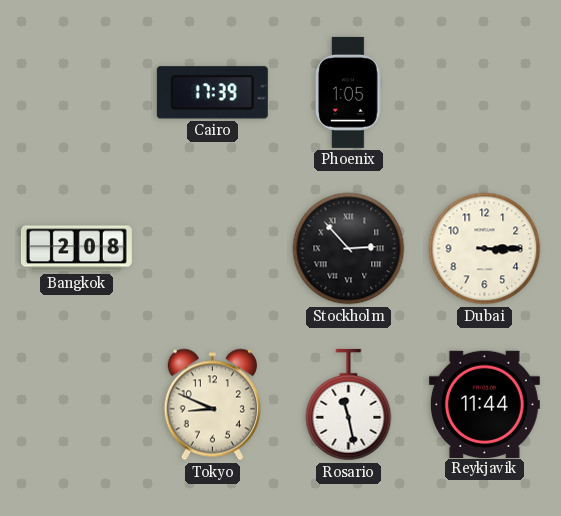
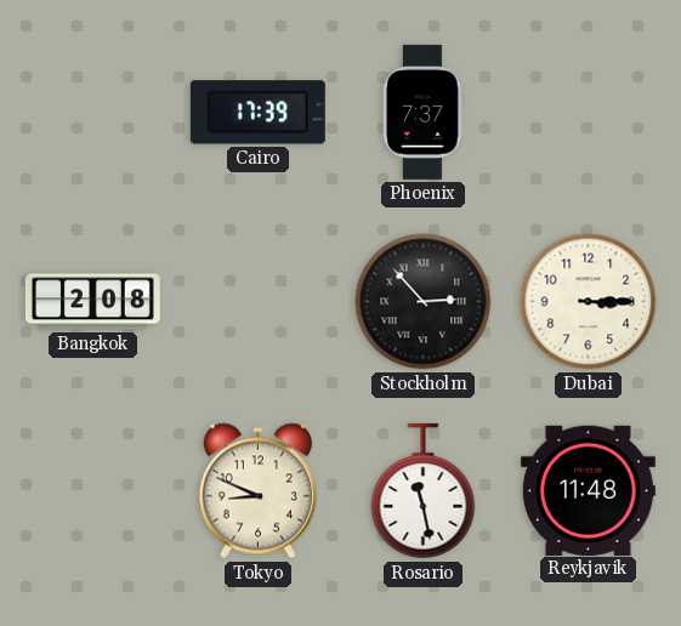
Phoenix: 1:05 -> 7:37
Reykjavik: 11:44 -> 11:48
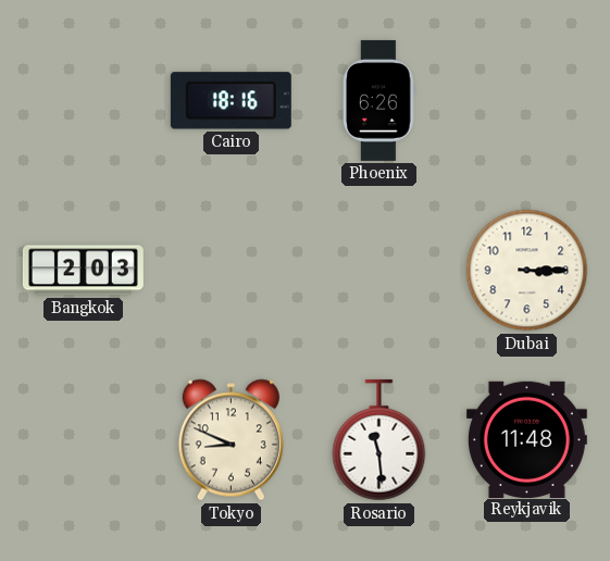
Cairo: 17:39 -> 18:16
Phoenix: 7:37 -> 6:26
Bangkok: 2:08 -> 2:03
Stockholm: 2:53 -> none
Rosario: 11:28 -> 11:29
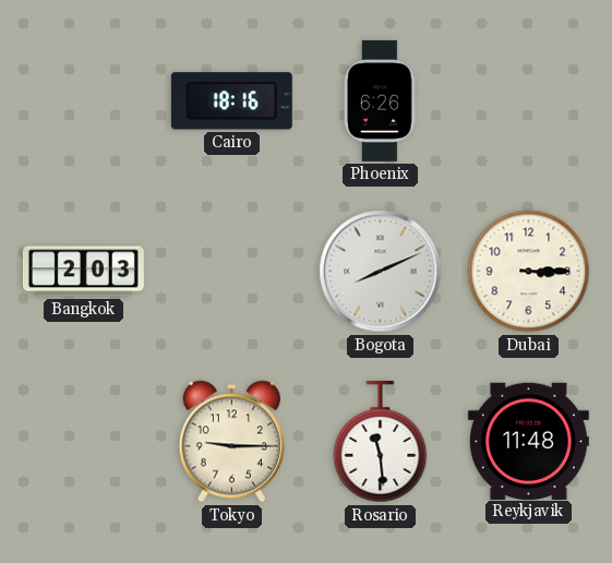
Bogota: none -> 8:11
Tokyo: 8:49 -> 9:15
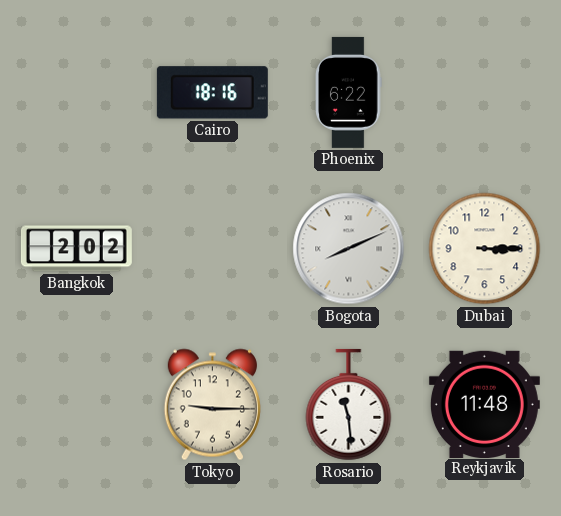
Phoenix: 6:26 -> 6:22
Bangkok: 2:03 -> 2:02
